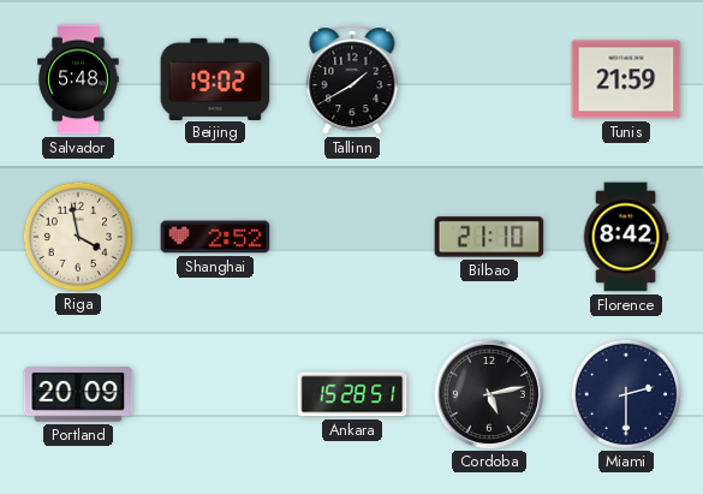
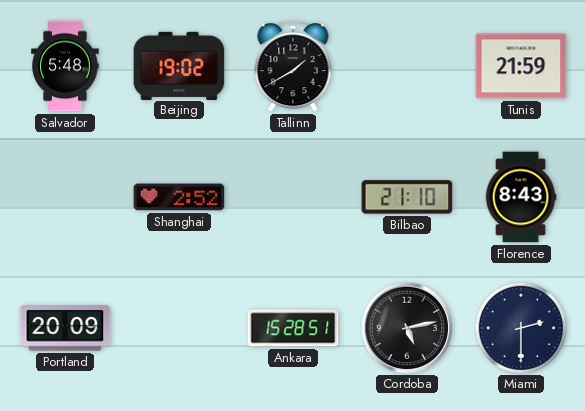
Riga: 3:58 -> none
Florence: 8:42 -> 8:43
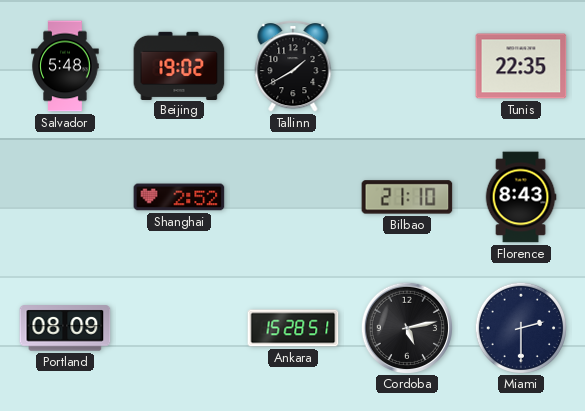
Tunis: 21:59 -> 22:35
Portland: 20:09 -> 08:09
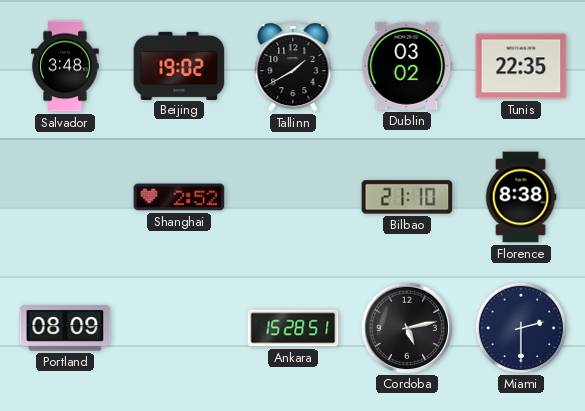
Salvador: 5:48 -> 3:48
Dublin: none -> 03:02
Florence: 8:43 -> 8:38
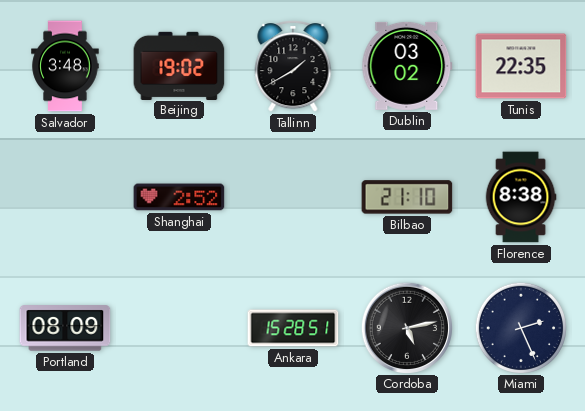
Miami: 2:30 -> 2:26
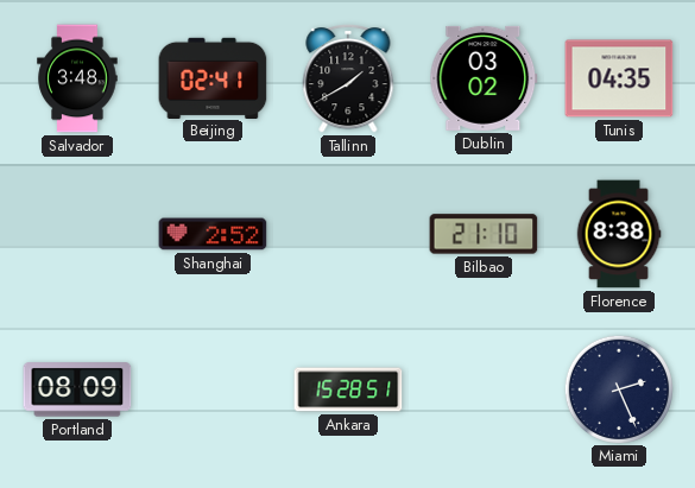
Beijing: 19:02 -> 02:41
Tunis: 22:35 -> 04:35
Cordoba: 5:13 -> none
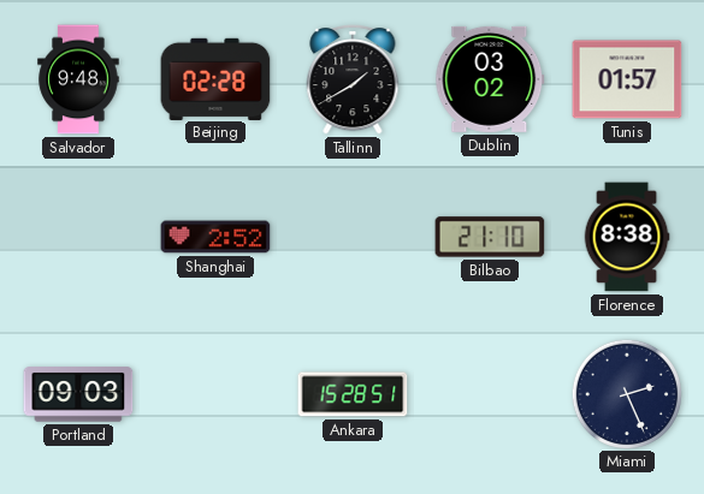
Salvador: 3:48 -> 9:48
Beijing: 02:41 -> 02:28
Tunis: 04:35 -> 01:57
Portland: 08:09 -> 09:03
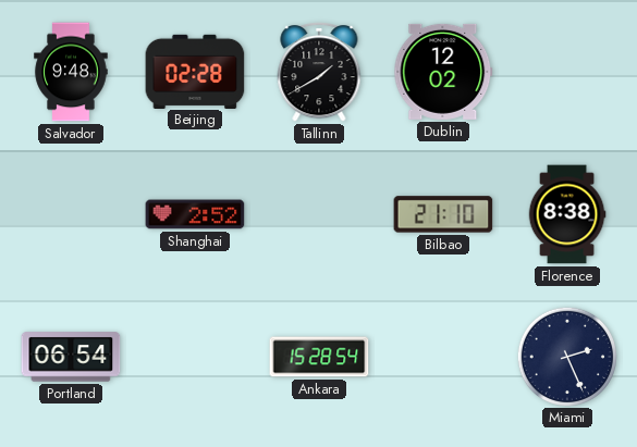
Dublin: 03:02 -> 12:02
Tunis: 01:57 -> none
Portland: 09:03 -> 06:54
Ankara: 15:28:51 -> 15:28:54
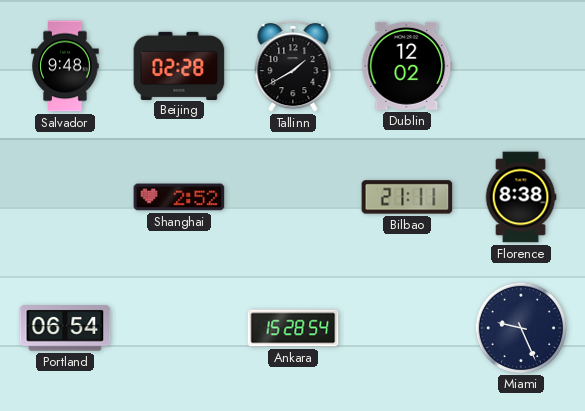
Bilbao: 21:10 -> 21:11
Miami: 2:26 -> 9:26
